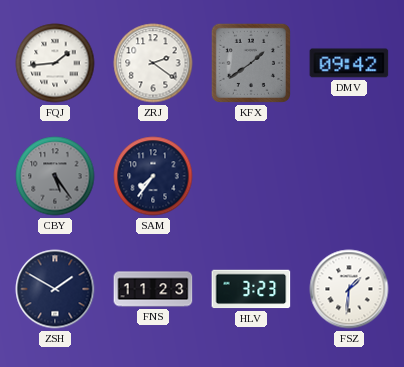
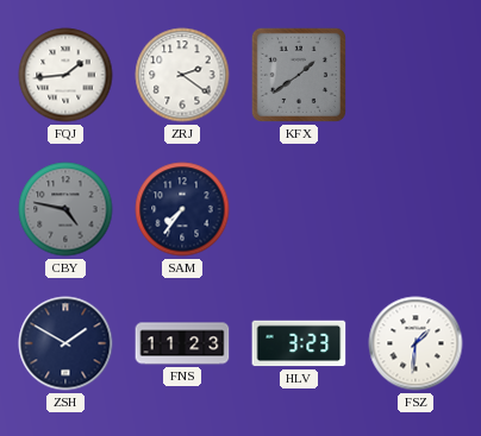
DMV: 09:42 -> none
CBY: 5:24 -> 4:47
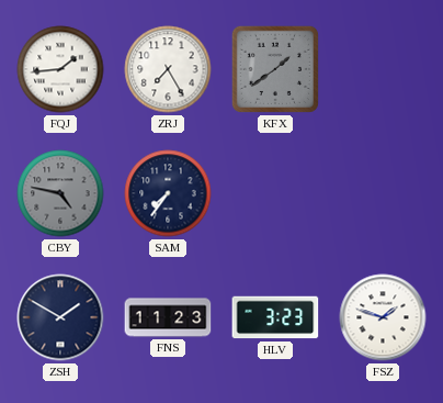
ZRJ: 2:21 -> 7:25
FSZ: 1:31 -> 1:48
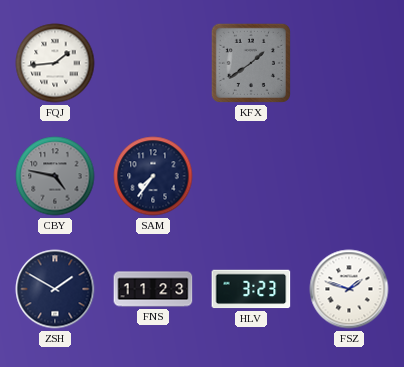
ZRJ: 7:25 -> none
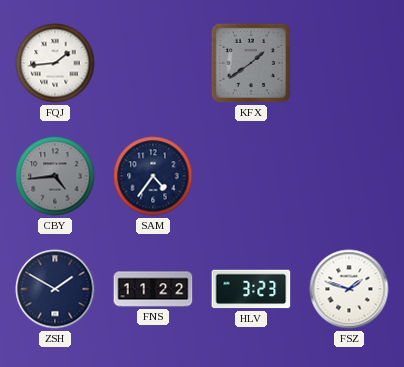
CBY: 4:47 -> 4:44
SAM: 7:36 -> 4:36
FNS: 11:23 -> 11:22
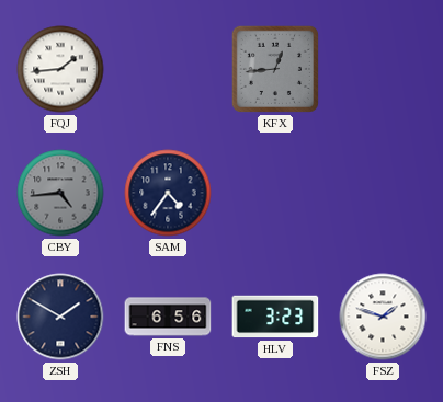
KFX: 1:39 -> 12:44
FNS: 11:22 -> 6:56
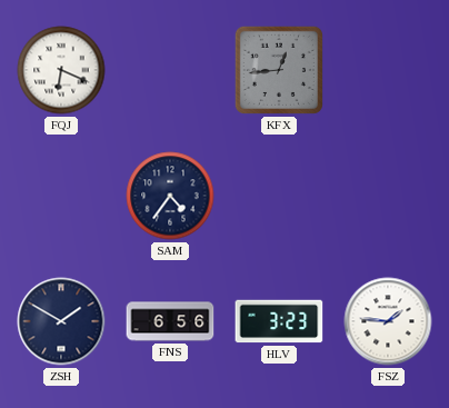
FQJ: 1:44 -> 6:19
CBY: 4:44 -> none
FSZ: 1:48 -> 1:46
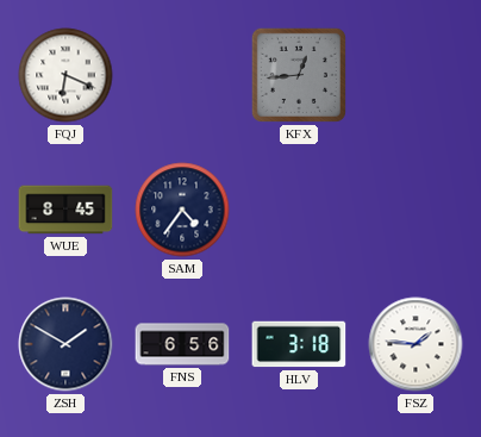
WUE: none -> 8:45
HLV: 3:23 -> 3:18
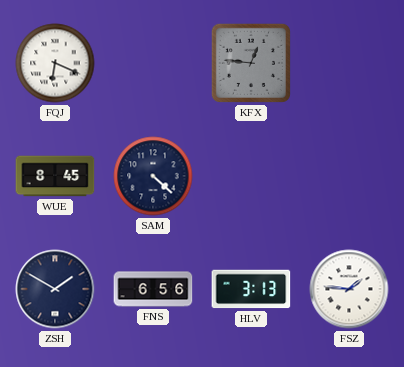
KFX: 12:44 -> 12:46
SAM: 4:36 -> 4:22
HLV: 3:18 -> 3:13
